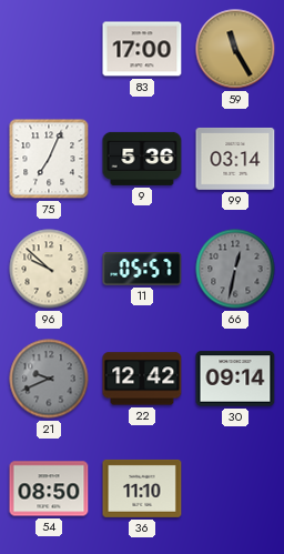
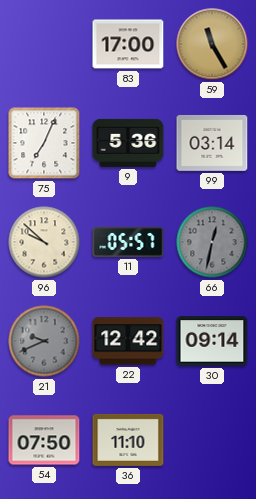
54: 08:50 -> 07:50
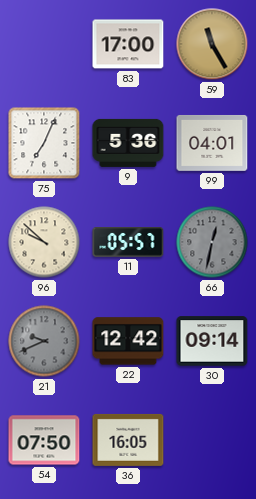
99: 03:14 -> 04:01
36: 11:10 -> 16:05
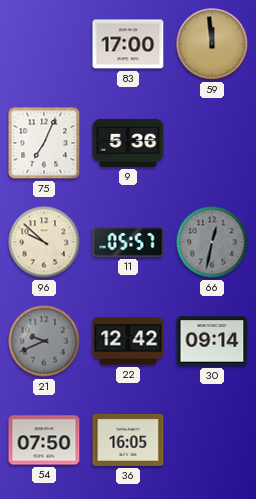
59: 11:25 -> 11:59
99: 04:01 -> none
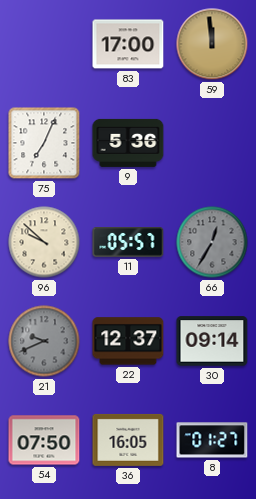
66: 12:32 -> 12:35
22: 12:42 -> 12:37
8: none -> 01:27
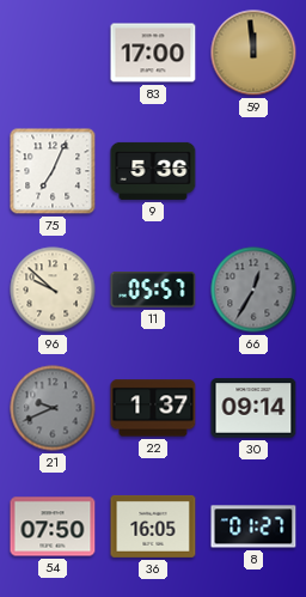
22: 12:37 -> 1:37
